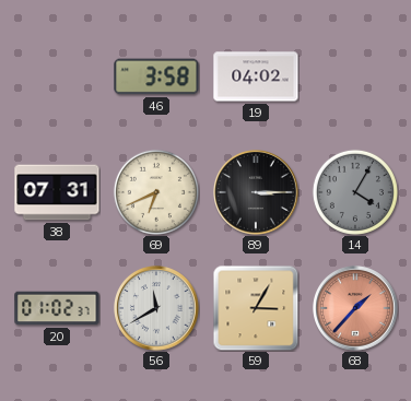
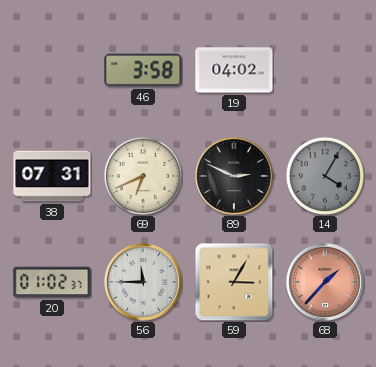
89: 3:15 -> 2:49
56: 11:40 -> 11:45
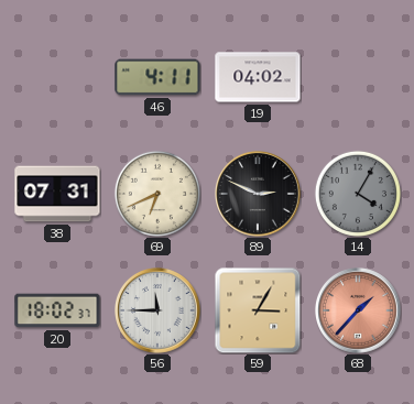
46: 3:58 -> 4:11
20: 01:02 -> 18:02
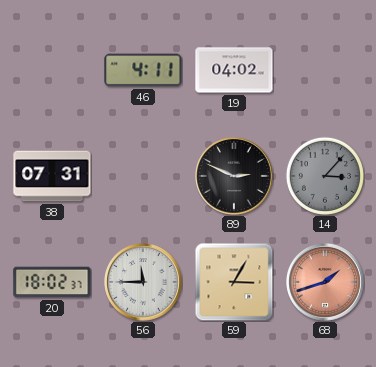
69: 6:41 -> none
14: 4:05 -> 3:07
68: 1:37 -> 1:42
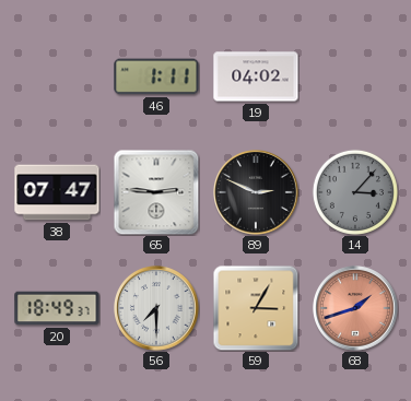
46: 4:11 -> 1:11
38: 07:31 -> 07:47
65: none -> 2:46
20: 18:02 -> 18:49
56: 11:45 -> 7:30
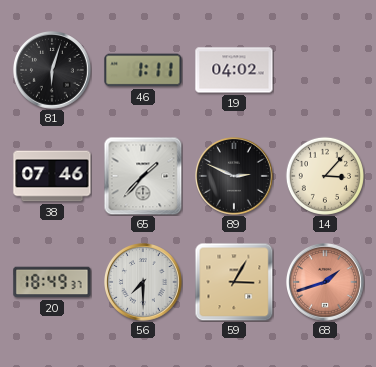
81: none -> 6:03
38: 07:47 -> 07:46
65: 2:46 -> 1:37
14 dial: grey -> cream
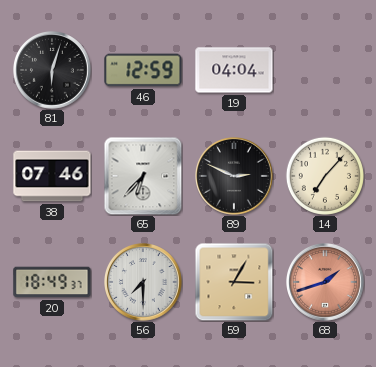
46: 1:11 -> 12:59
19: 04:02 -> 04:04
65: 1:37 -> 6:37
14: 3:07 -> 7:07
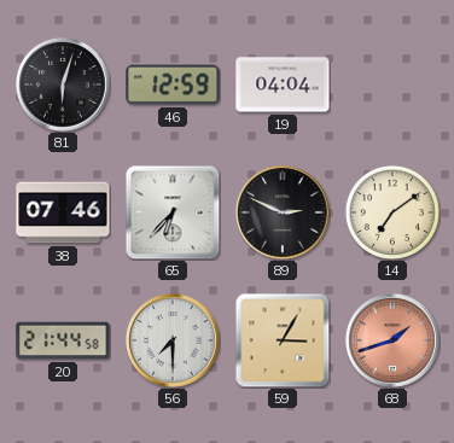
14: 7:07 -> 7:09
20: 18:49 -> 21:44
